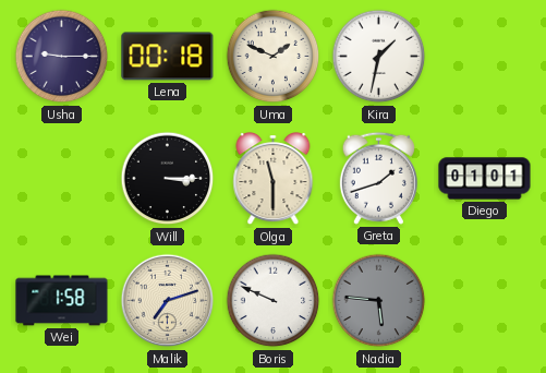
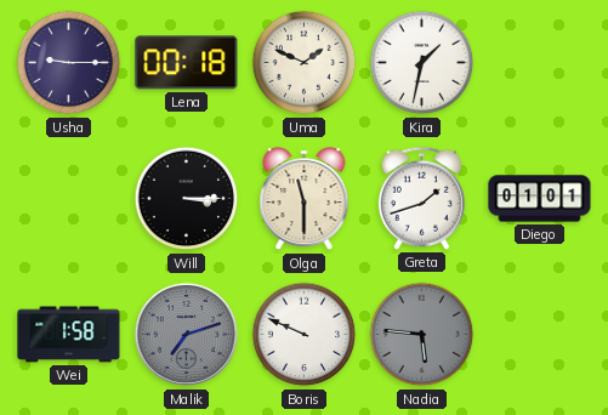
Malik dial: cream -> grey
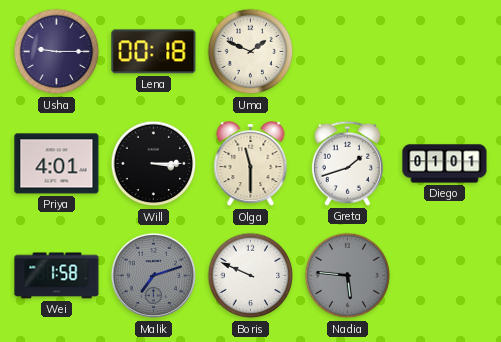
Kira: 1:32 -> none
Priya: none -> 4:01
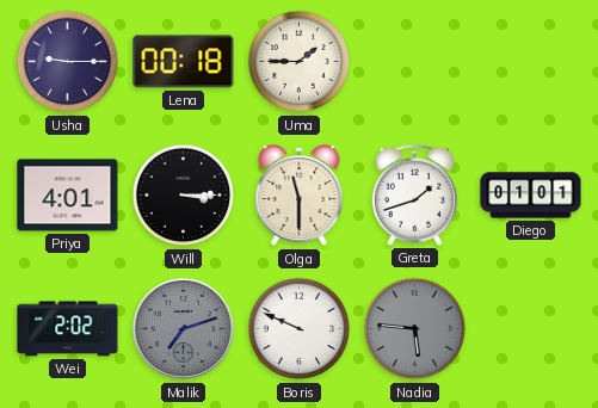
Uma: 1:49 -> 1:45
Wei: 1:58 -> 2:02
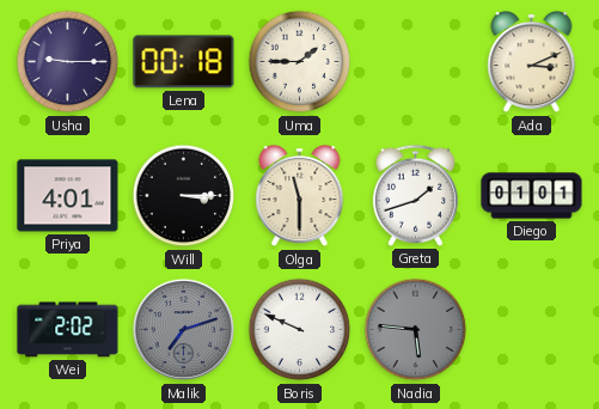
Ada: none -> 3:11
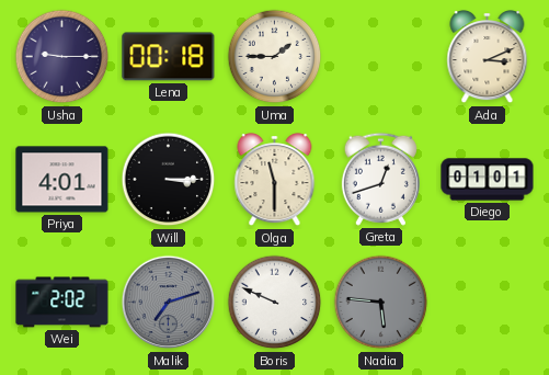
Greta: 1:42 -> 12:42
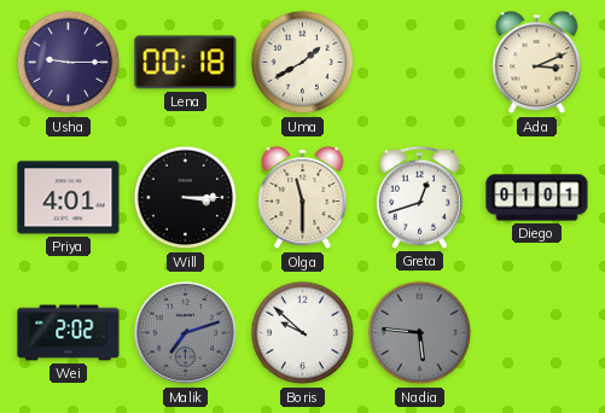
Uma: 1:45 -> 1:40
Boris: 9:49 -> 9:52
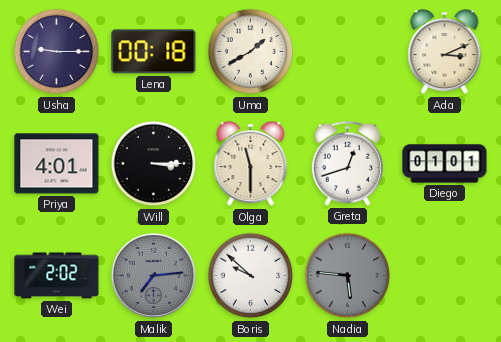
Malik: 7:12 -> 7:14
